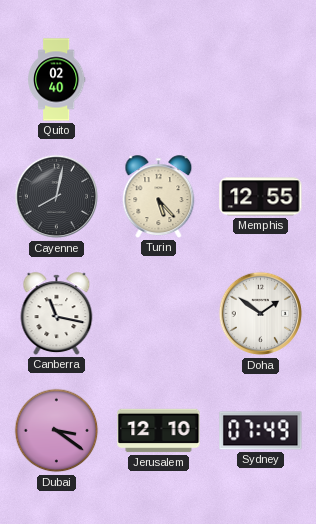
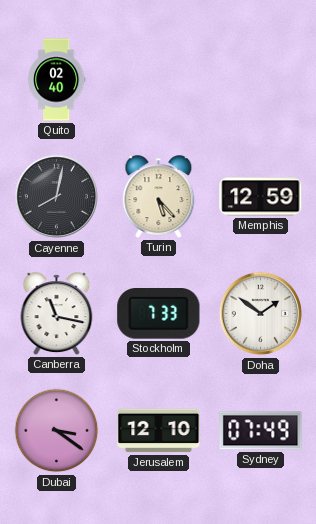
Memphis: 12:55 -> 12:59
Stockholm: none -> 7:33
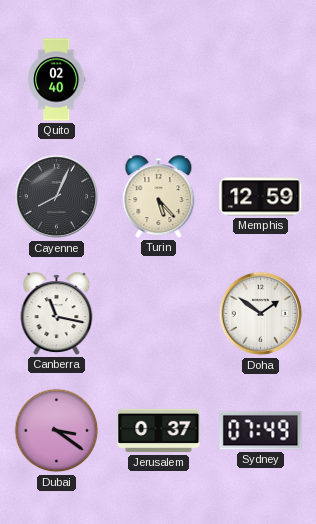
Cayenne: 8:02 -> 8:04
Stockholm: 7:33 -> none
Jerusalem: 12:10 -> 0:37
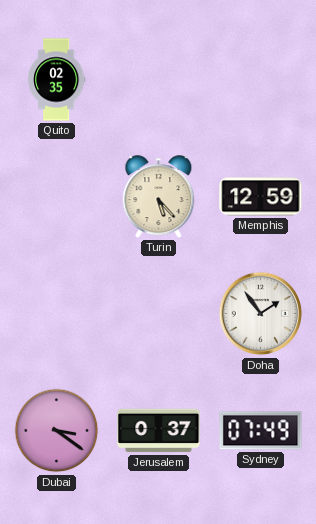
Quito: 02:40 -> 02:35
Cayenne: 8:04 -> none
Canberra: 11:17 -> none
Doha: 1:51 -> 1:54
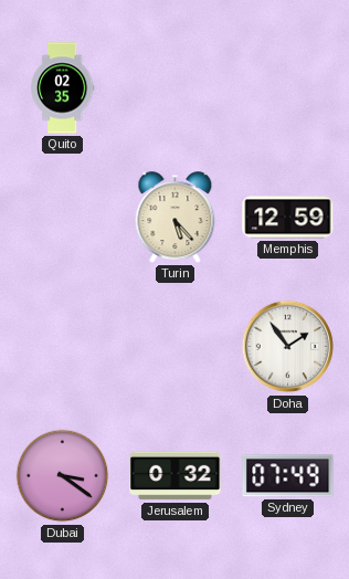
Jerusalem: 0:37 -> 0:32
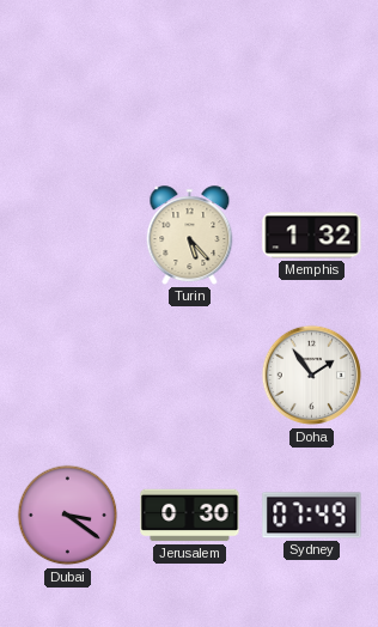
Quito: 02:35 -> none
Memphis: 12:59 -> 1:32
Jerusalem: 0:32 -> 0:30
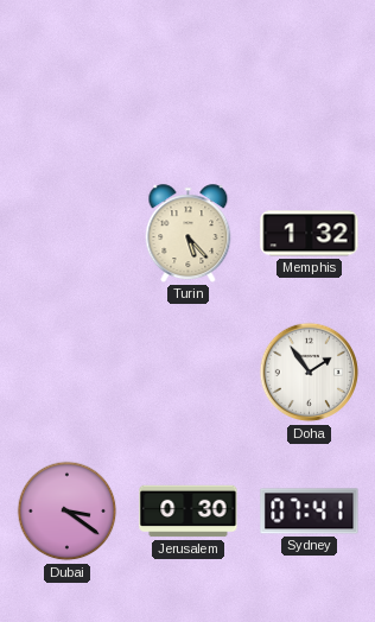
Sydney: 07:49 -> 07:41
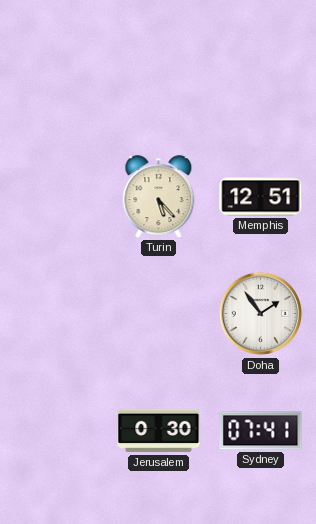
Memphis: 1:32 -> 12:51
Dubai: 3:21 -> none
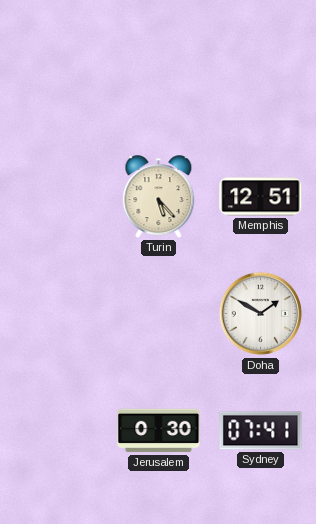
Doha: 1:54 -> 1:50
